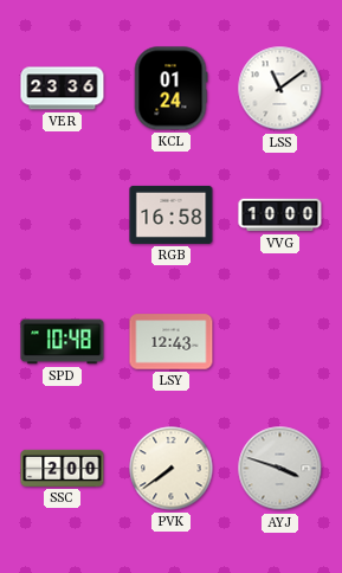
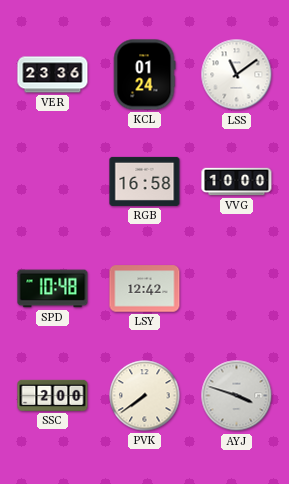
LSY: 12:43 -> 12:42
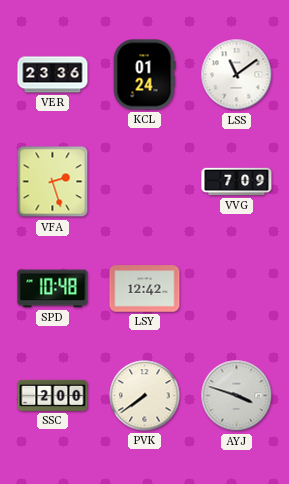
VFA: none -> 2:27
RGB: 16:58 -> none
VVG: 10:00 -> 7:09
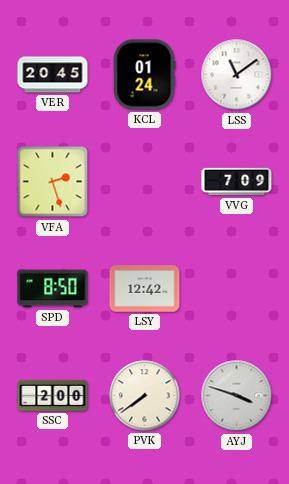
VER: 23:36 -> 20:45
SPD: 10:48 -> 8:50
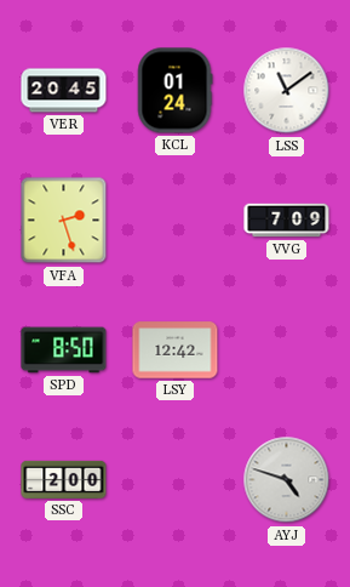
PVK: 7:39 -> none
AYJ: 3:48 -> 4:48
